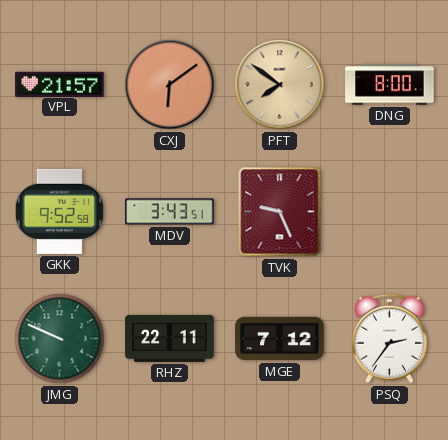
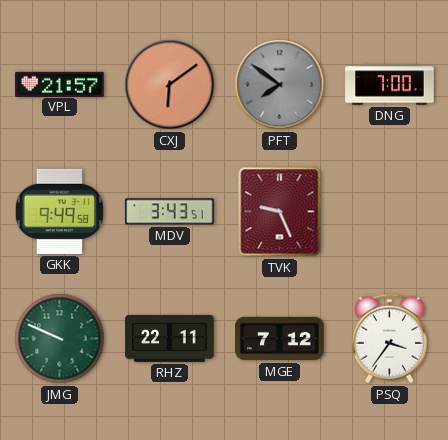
PFT dial: champagne -> grey
DNG: 8:00 -> 7:00
GKK: 9:52 -> 9:49
PSQ: 2:36 -> 3:36
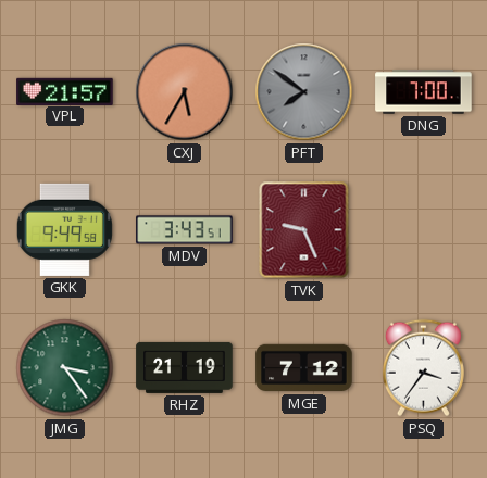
CXJ: 6:09 -> 5:35
JMG: 9:49 -> 3:24
RHZ: 22:11 -> 21:19
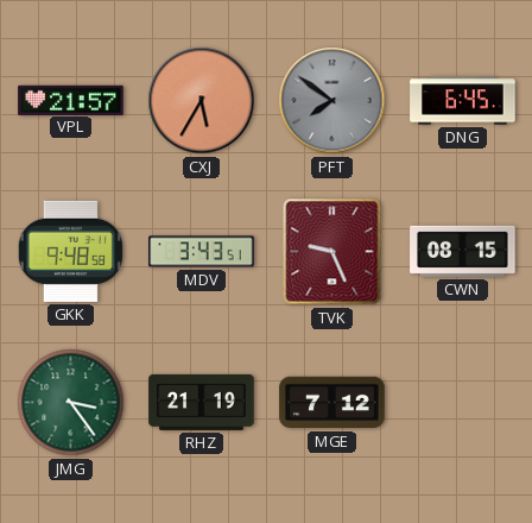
DNG: 7:00 -> 6:45
GKK: 9:49 -> 9:48
CWN: none -> 08:15
PSQ: 3:36 -> none
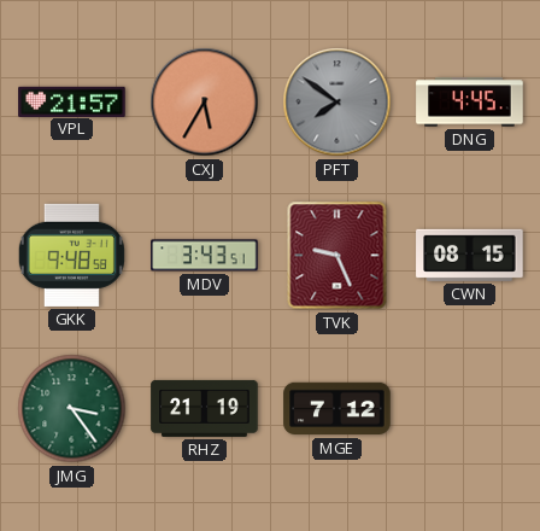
DNG: 6:45 -> 4:45
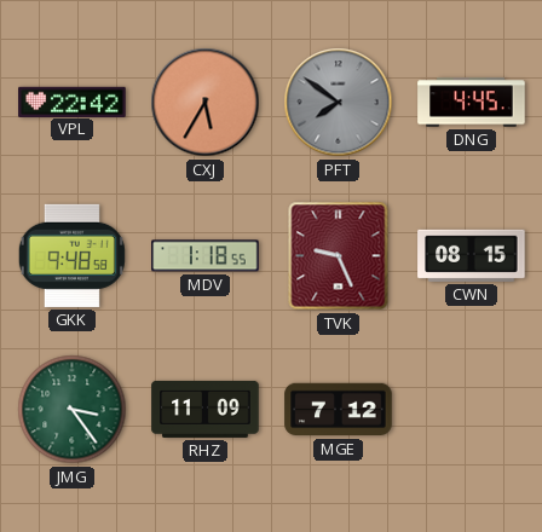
VPL: 21:57 -> 22:42
MDV: 3:43 -> 1:18
RHZ: 21:19 -> 11:09
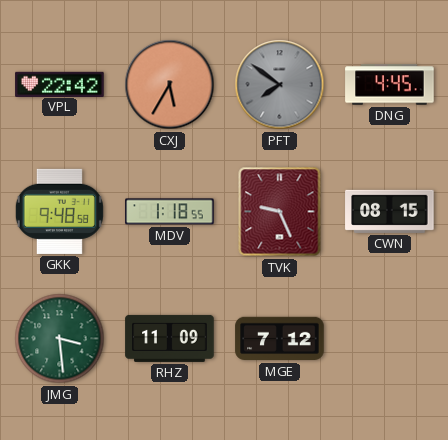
JMG: 3:24 -> 3:29
